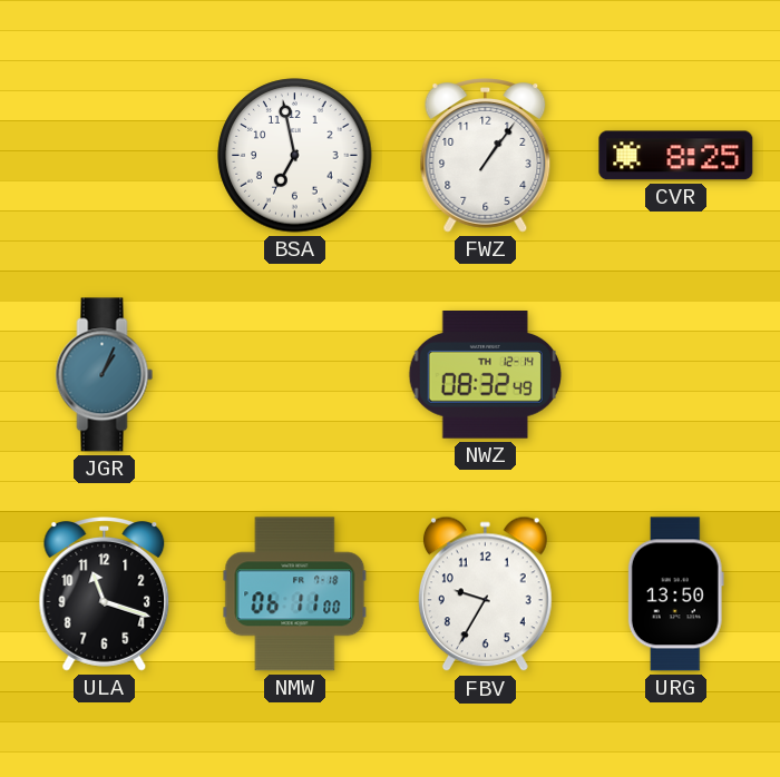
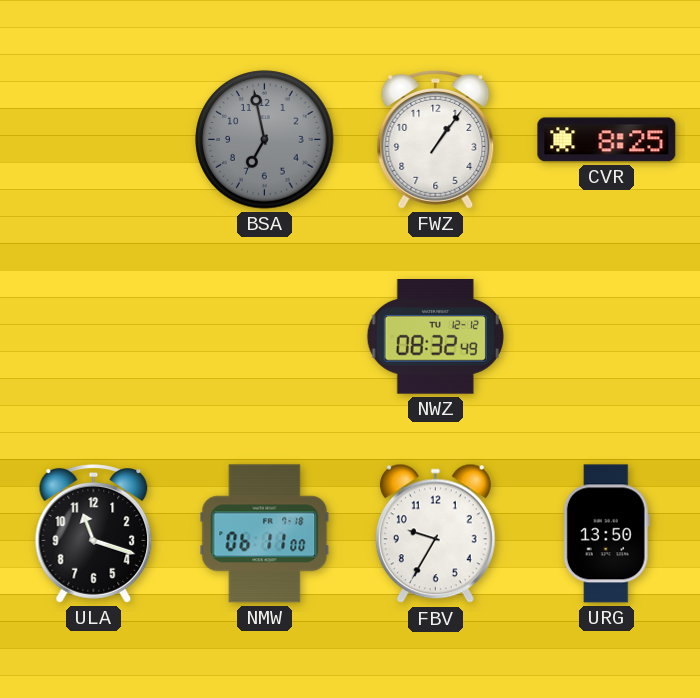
BSA dial: white -> grey
JGR: 1:04 -> none
NWZ date: TH 12-14 -> TU 12-12
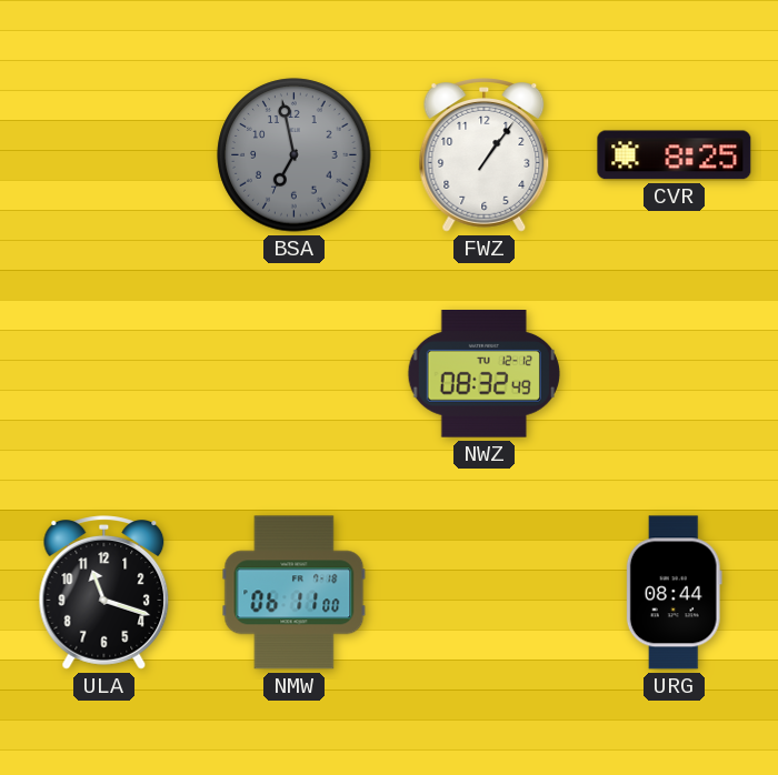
FBV: 9:35 -> none
URG: 13:50 -> 08:44
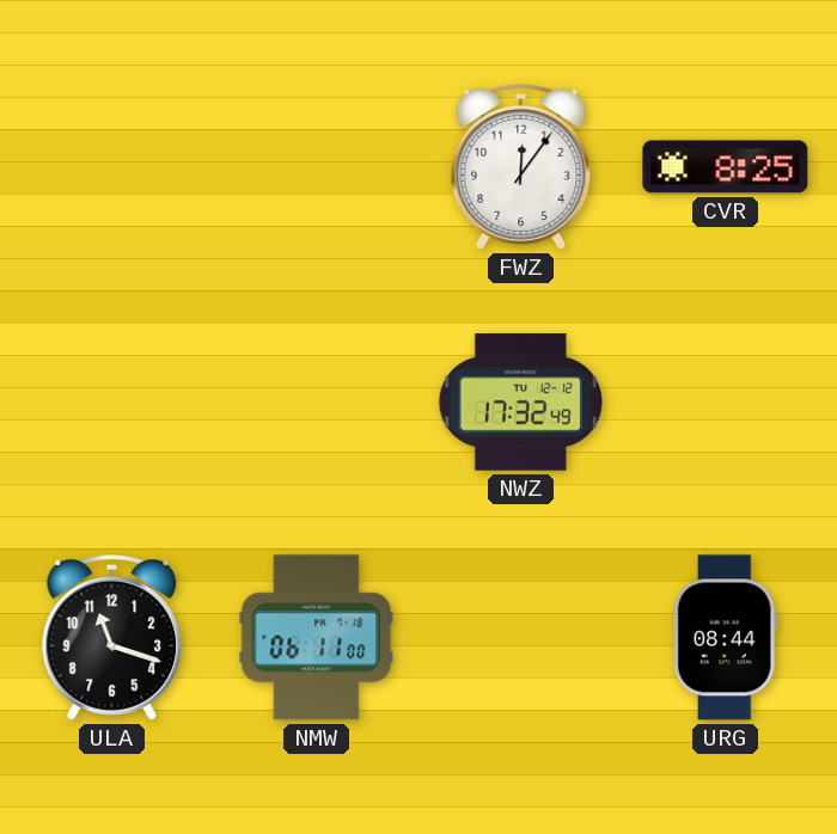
BSA: 6:58 -> none
FWZ: 1:06 -> 12:06
NWZ: 08:32 -> 17:32
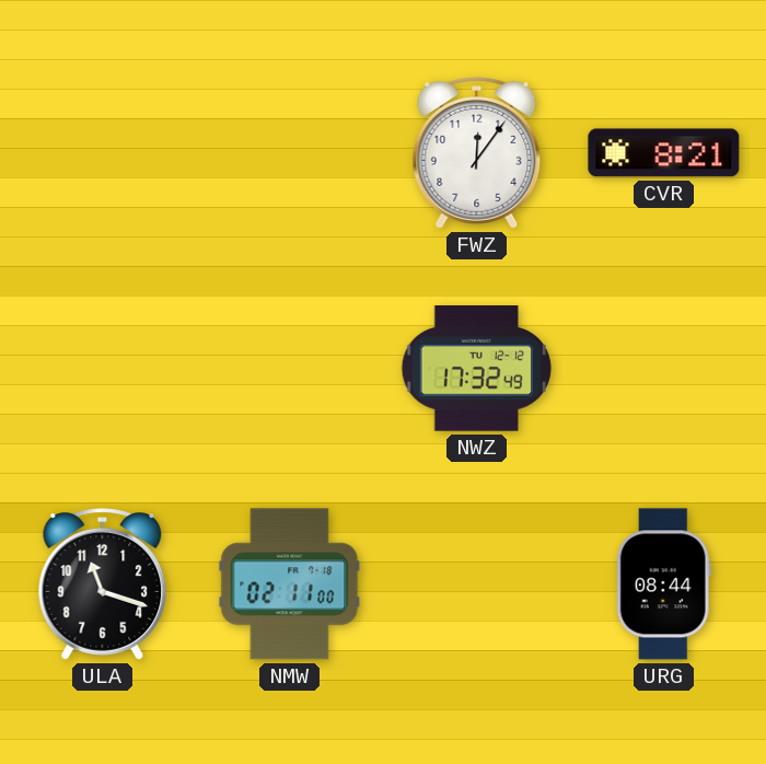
CVR: 8:25 -> 8:21
NMW: 06:11 -> 02:11
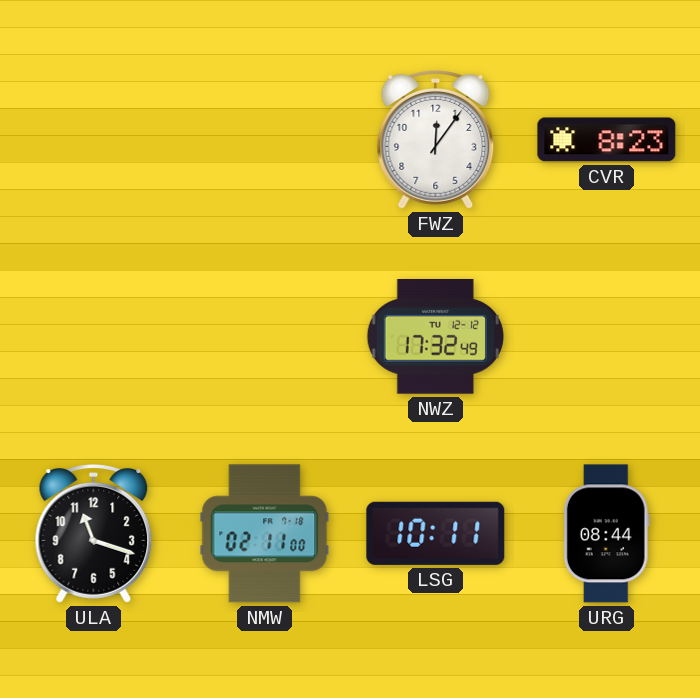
CVR: 8:21 -> 8:23
LSG: none -> 10:11
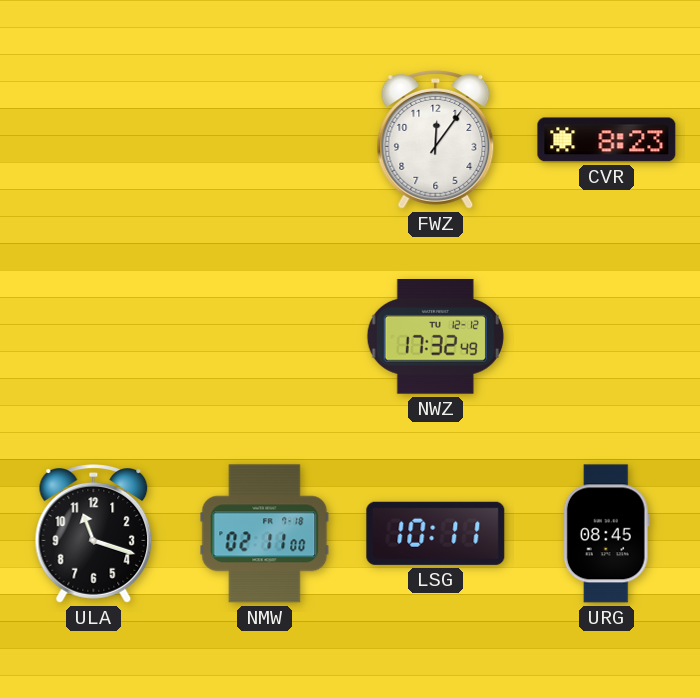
URG: 08:44 -> 08:45
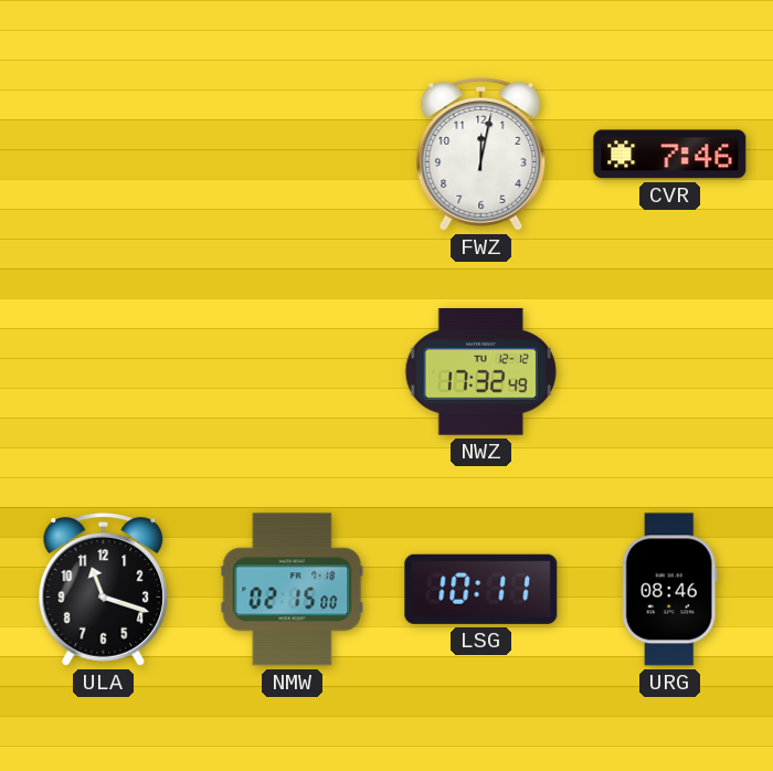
FWZ: 12:06 -> 12:02
CVR: 8:23 -> 7:46
NMW: 02:11 -> 02:15
URG: 08:45 -> 08:46
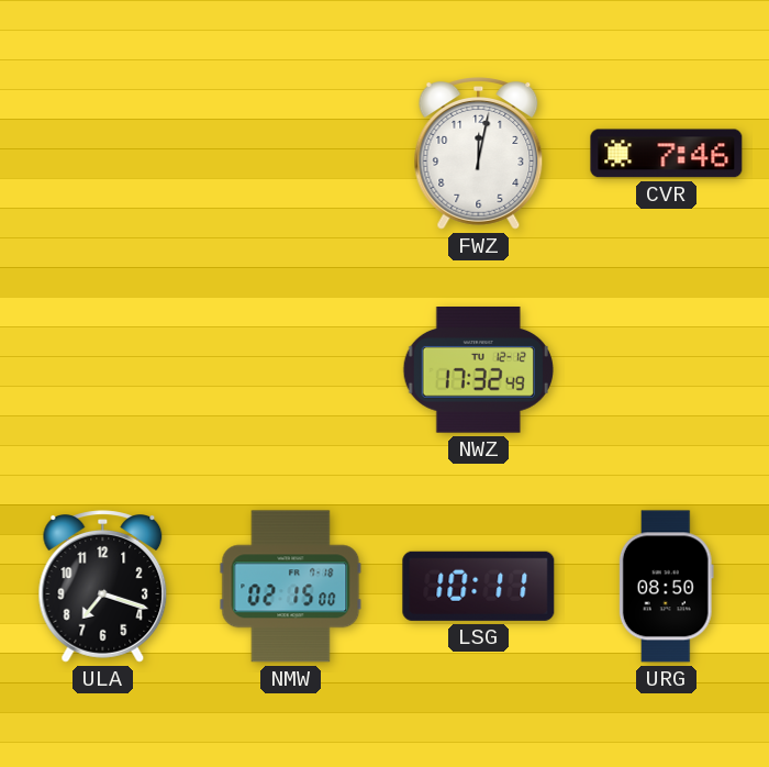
ULA: 11:18 -> 7:18
URG: 08:46 -> 08:50
